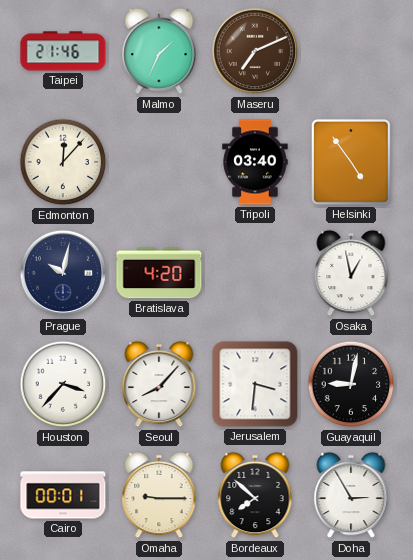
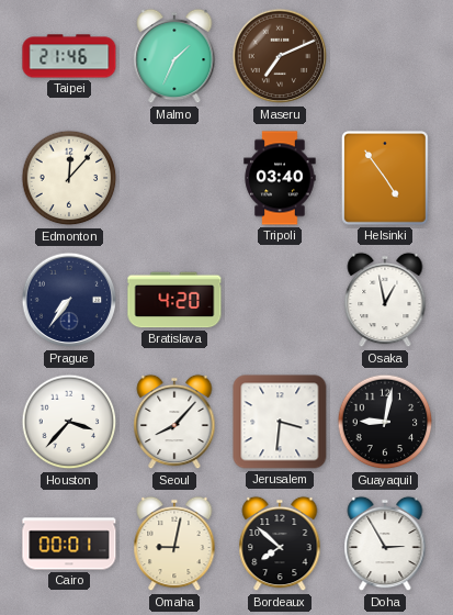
Prague: 10:02 -> 7:36
Omaha: 9:15 -> 9:02
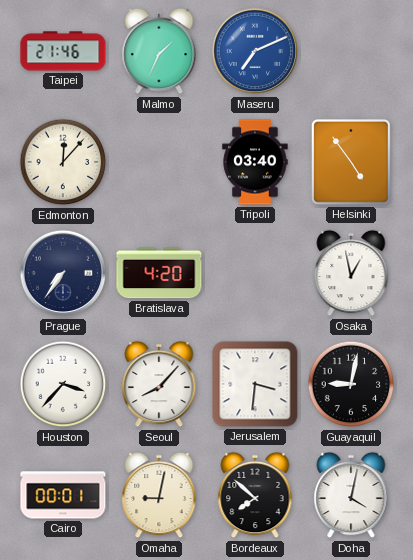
Maseru dial: brown -> blue
Doha: 2:55 -> 4:02
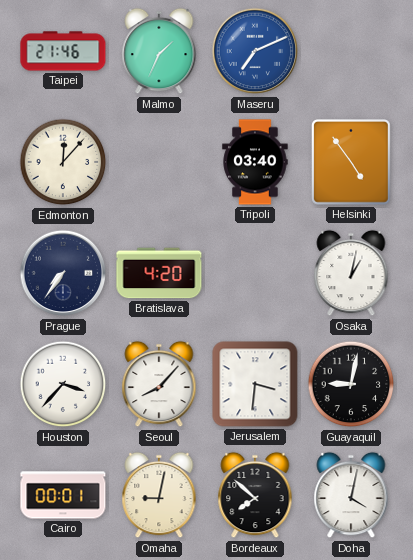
Osaka: 12:58 -> 1:02
